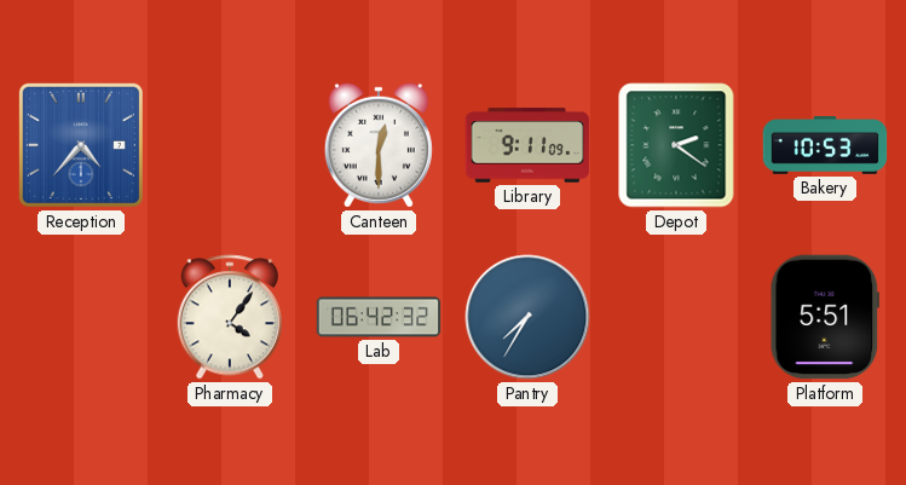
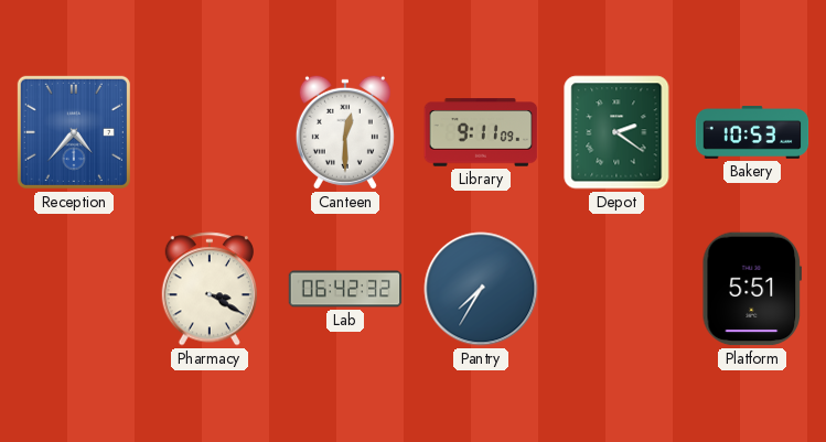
Pharmacy: 4:06 -> 3:20
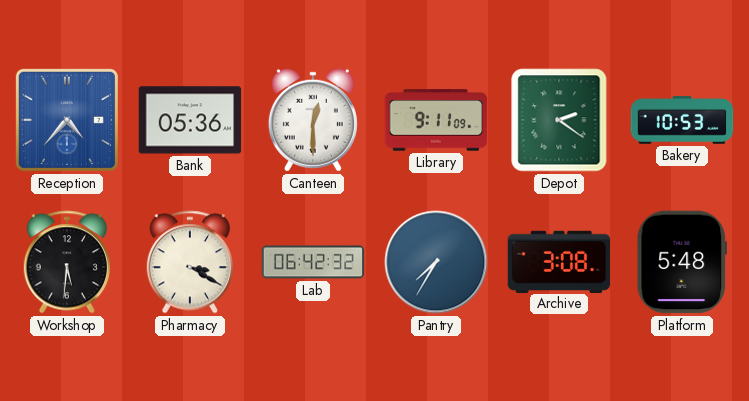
Bank: none -> 05:36
Workshop: none -> 5:31
Archive: none -> 3:08
Platform: 5:51 -> 5:48
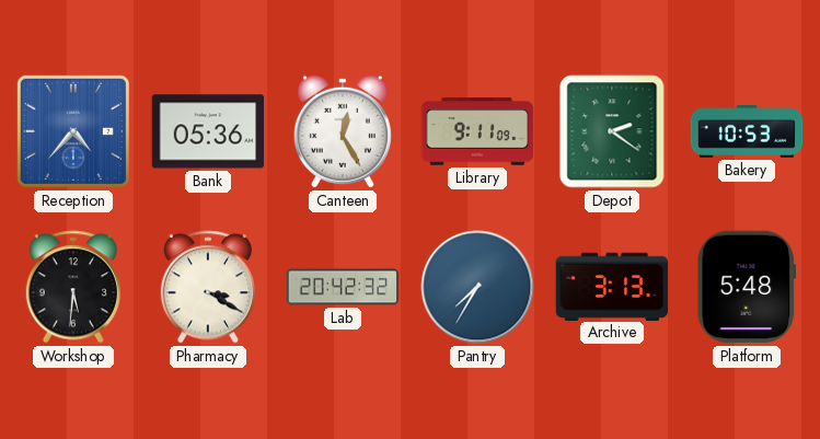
Canteen: 12:30 -> 12:25
Lab: 06:42 -> 20:42
Archive: 3:08 -> 3:13
